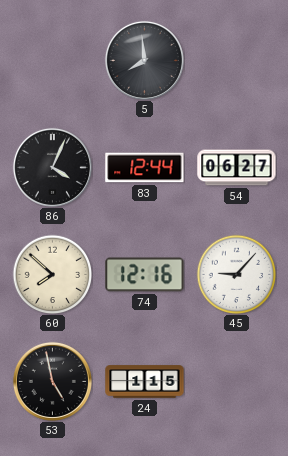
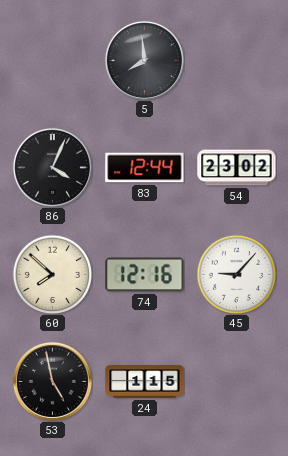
54: 06:27 -> 23:02
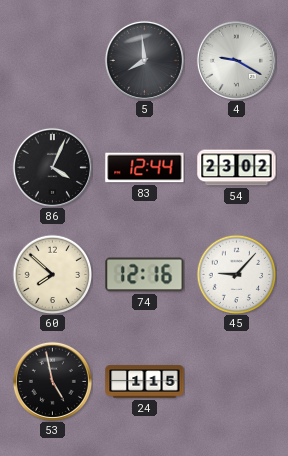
4: none -> 9:20
